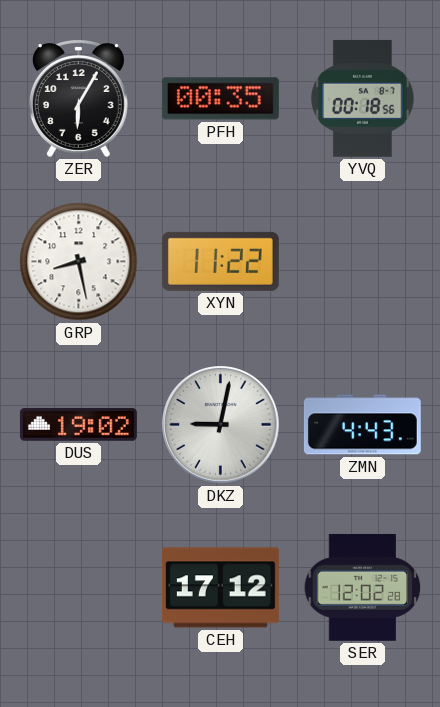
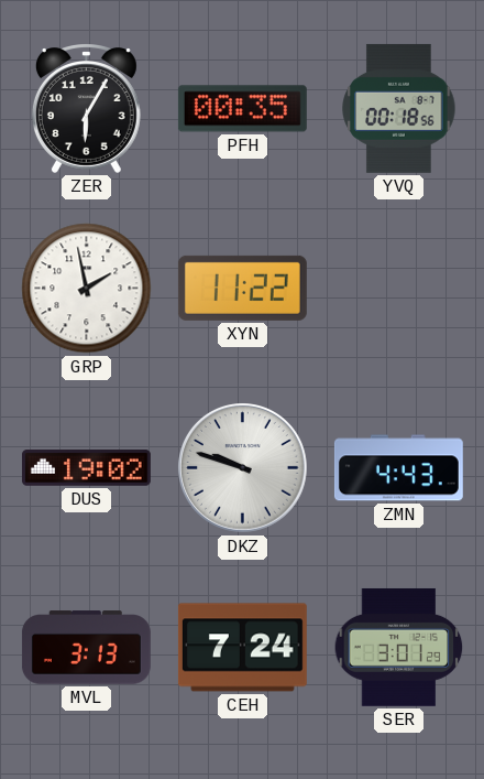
GRP: 8:28 -> 1:58
DKZ: 9:02 -> 9:48
MVL: none -> 3:13
CEH: 17:12 -> 7:24
SER: 12:02 -> 3:01
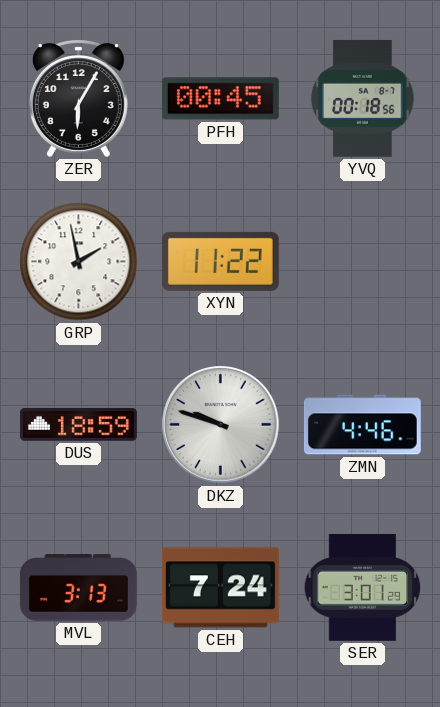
PFH: 00:35 -> 00:45
DUS: 19:02 -> 18:59
ZMN: 4:43 -> 4:46
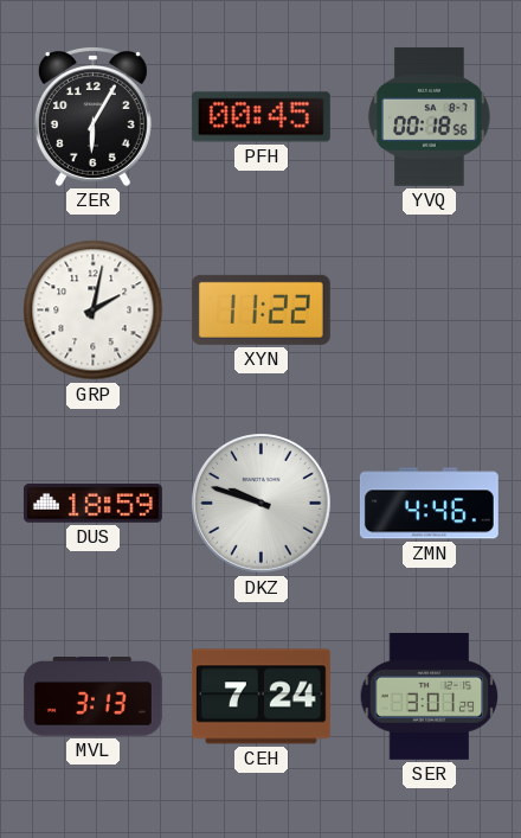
GRP: 1:58 -> 2:02
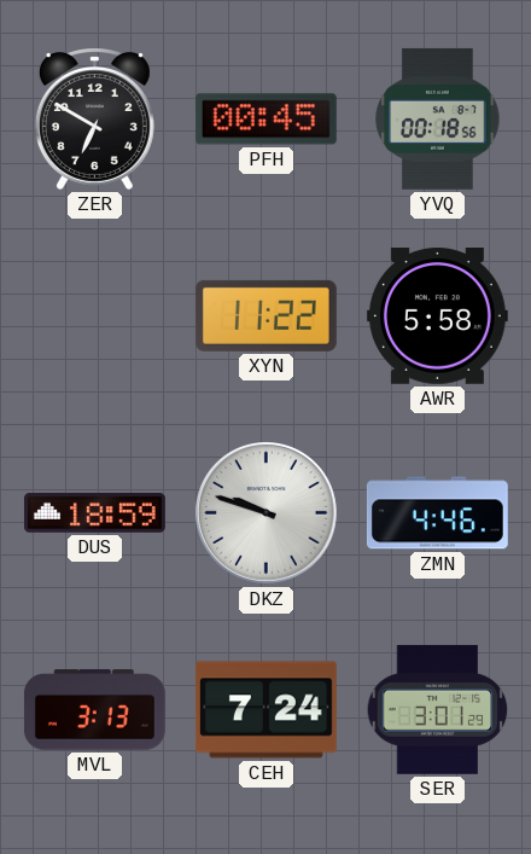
ZER: 6:05 -> 6:50
GRP: 2:02 -> none
AWR: none -> 5:58
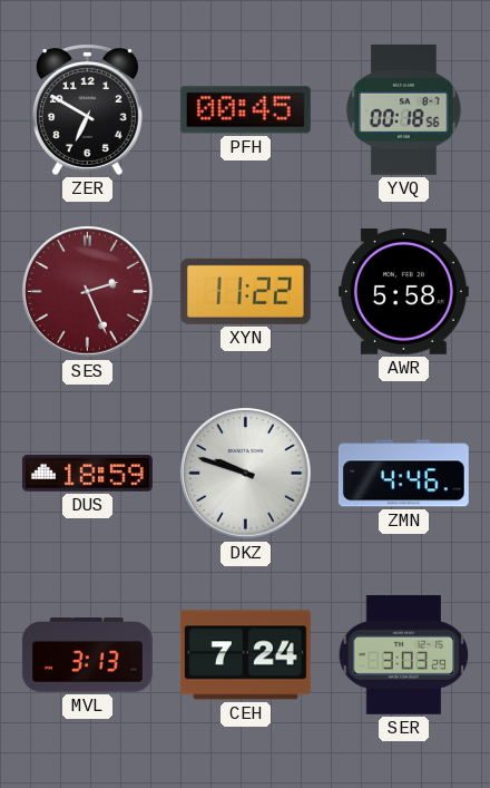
SES: none -> 2:26
SER: 3:01 -> 3:03
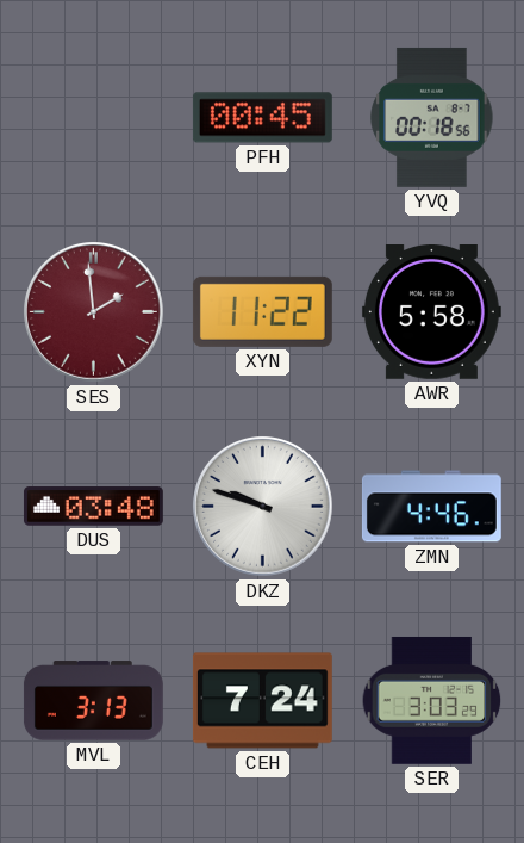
ZER: 6:50 -> none
SES: 2:26 -> 1:59
DUS: 18:59 -> 03:48
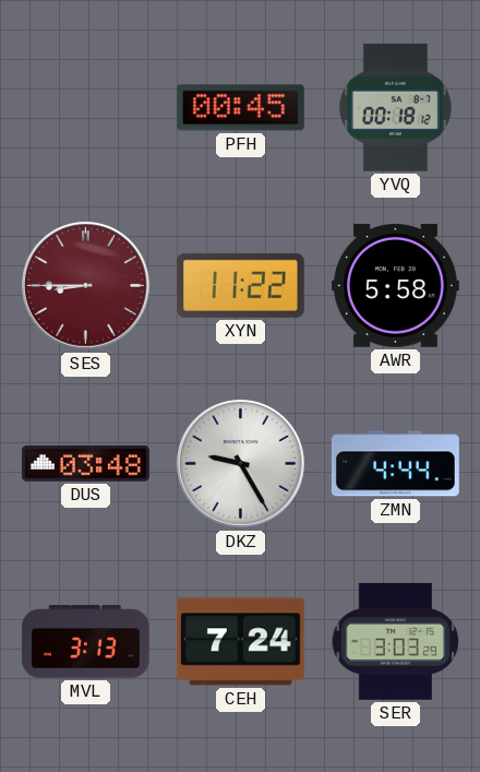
YVQ: 00:18:56 -> 00:18:12
SES: 1:59 -> 8:45
DKZ: 9:48 -> 9:25
ZMN: 4:46 -> 4:44
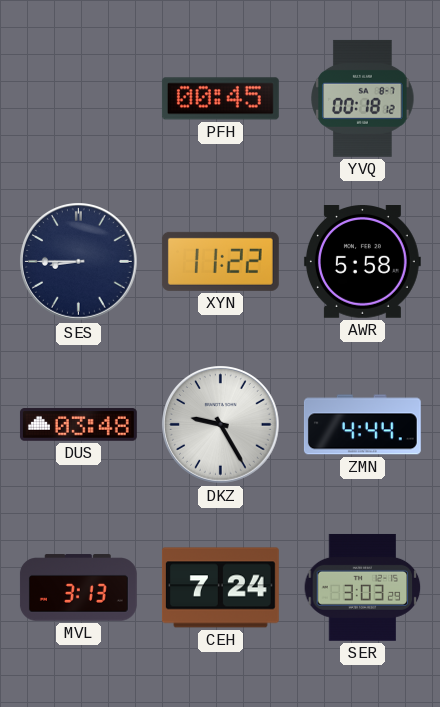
SES dial: burgundy -> navy
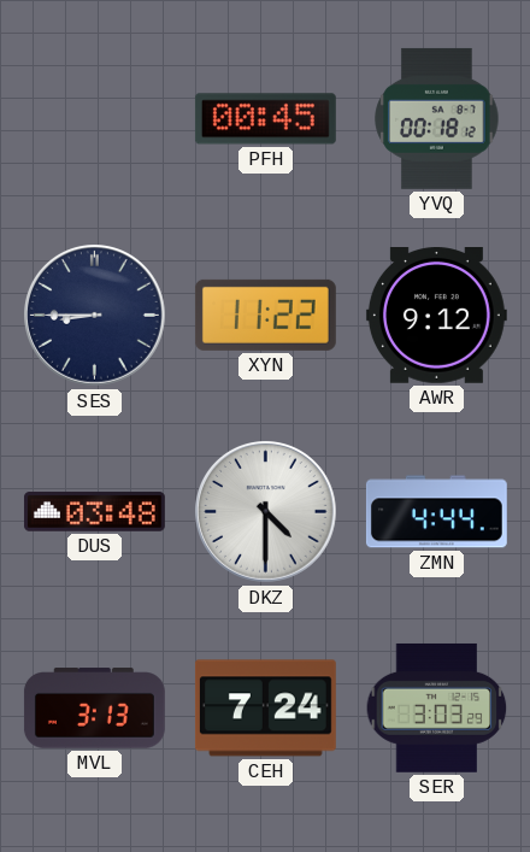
AWR: 5:58 -> 9:12
DKZ: 9:25 -> 4:30
